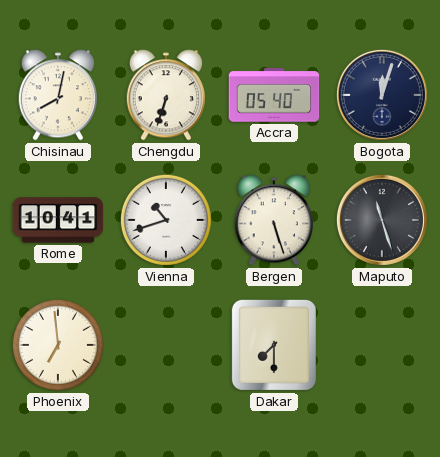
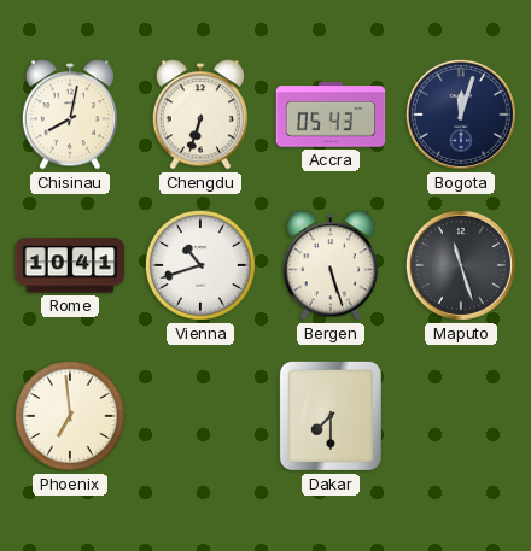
Accra: 05:40 -> 05:43
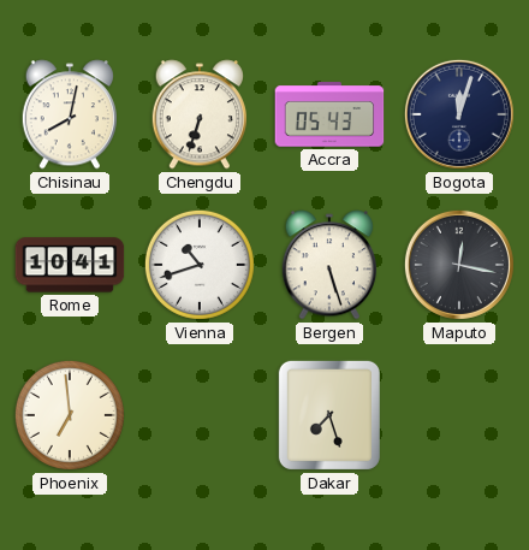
Maputo: 11:27 -> 12:17
Dakar: 7:30 -> 7:27
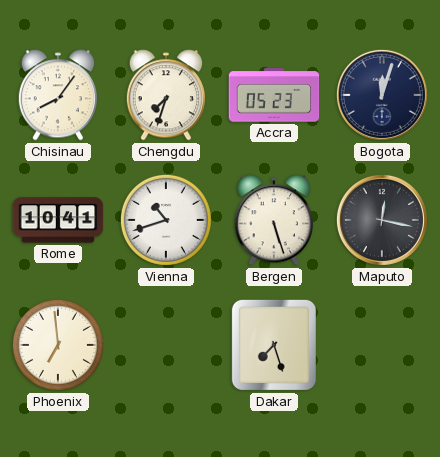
Chisinau: 8:02 -> 8:06
Chengdu: 6:33 -> 7:33
Accra: 05:43 -> 05:23
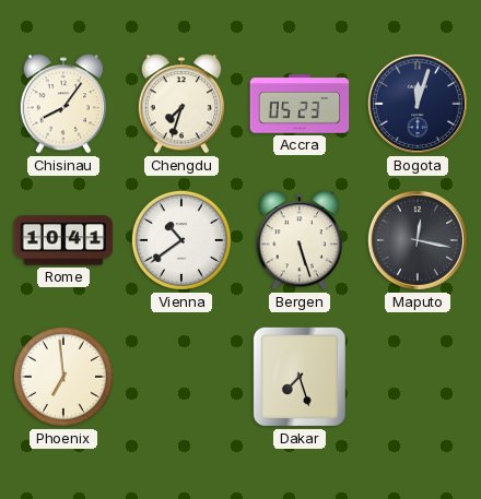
Vienna: 10:42 -> 10:39
